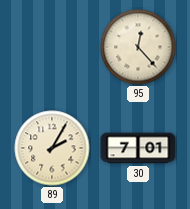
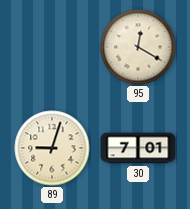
95: 12:23 -> 12:20
89: 2:05 -> 9:03
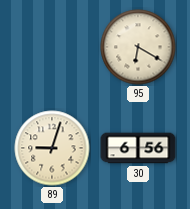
95: 12:20 -> 6:20
30: 7:01 -> 6:56
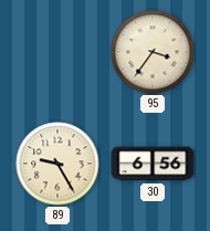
95: 6:20 -> 3:36
89: 9:03 -> 9:25
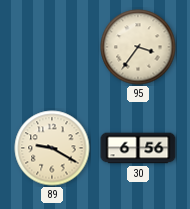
89: 9:25 -> 9:20
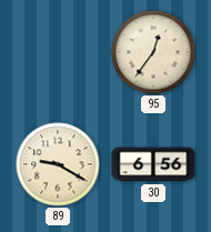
95: 3:36 -> 12:36
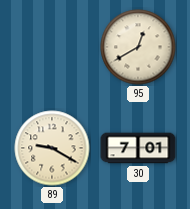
95: 12:36 -> 12:40
30: 6:56 -> 7:01
